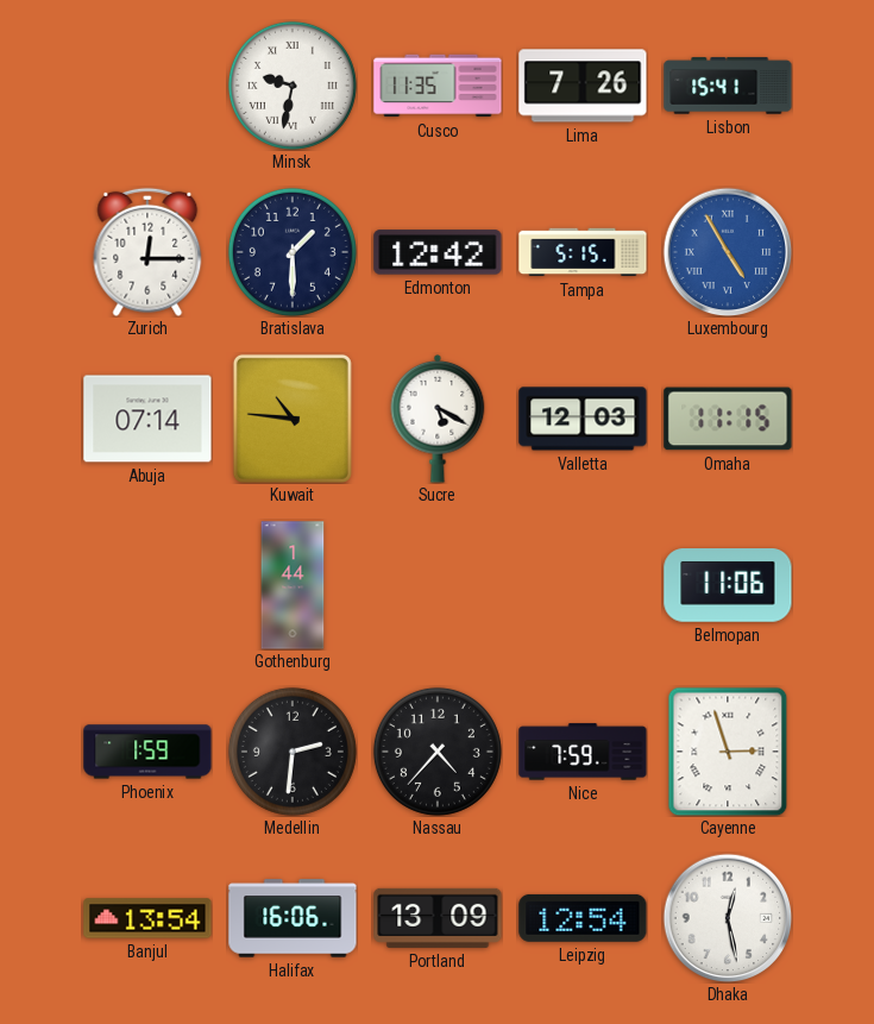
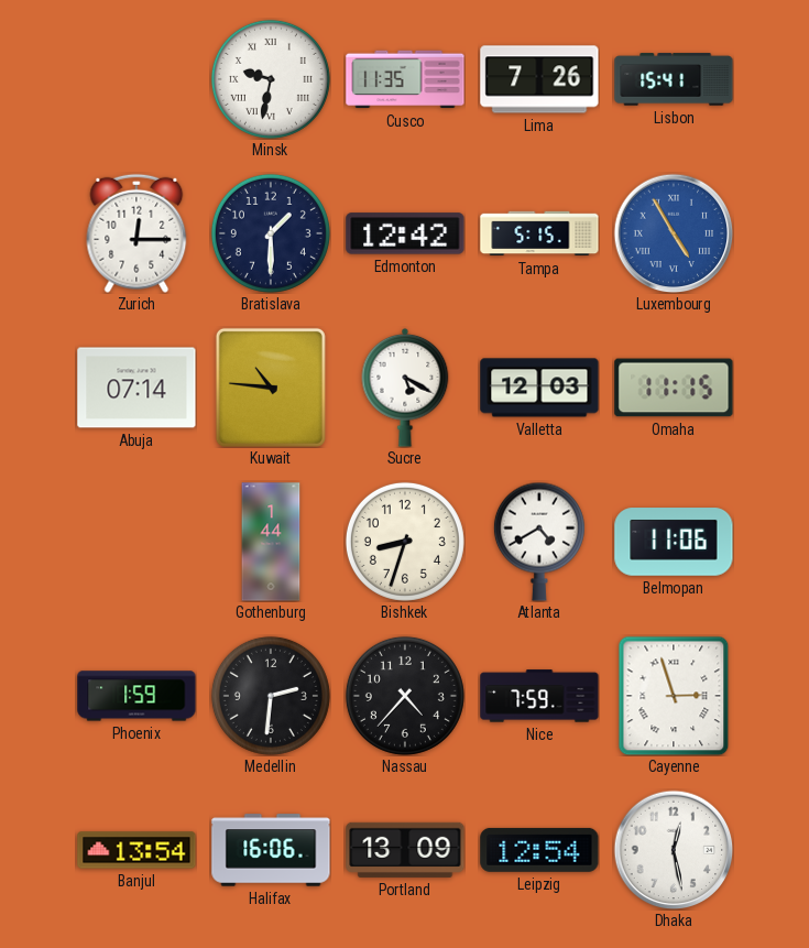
Bishkek: none -> 8:33
Atlanta: none -> 4:40
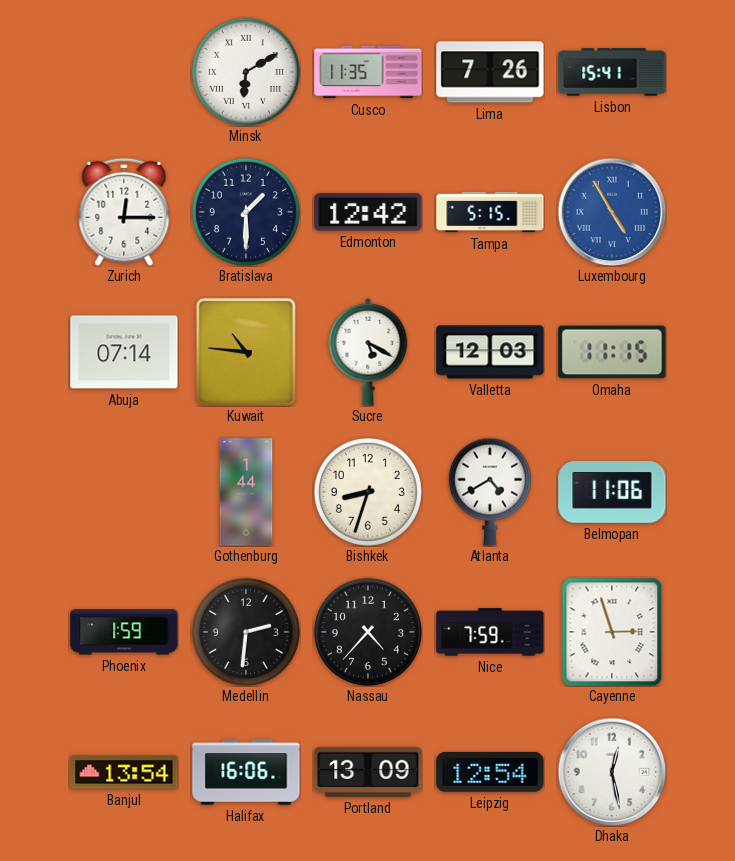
Minsk: 9:32 -> 6:10
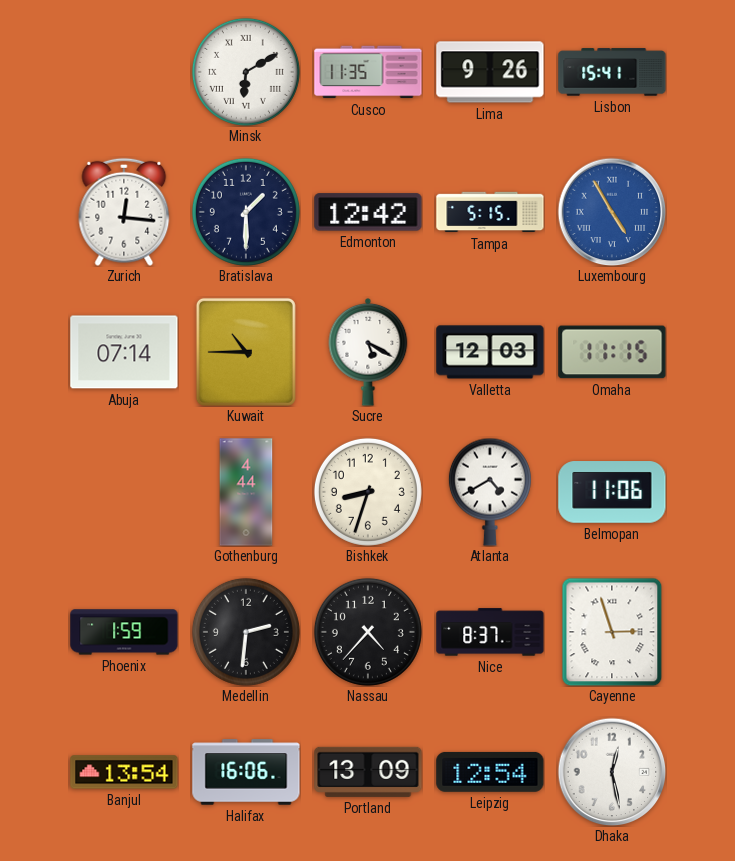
Lima: 7:26 -> 9:26
Zurich: 12:15 -> 12:16
Kuwait: 10:46 -> 10:45
Gothenburg: 1:44 -> 4:44
Nice: 7:59 -> 8:37
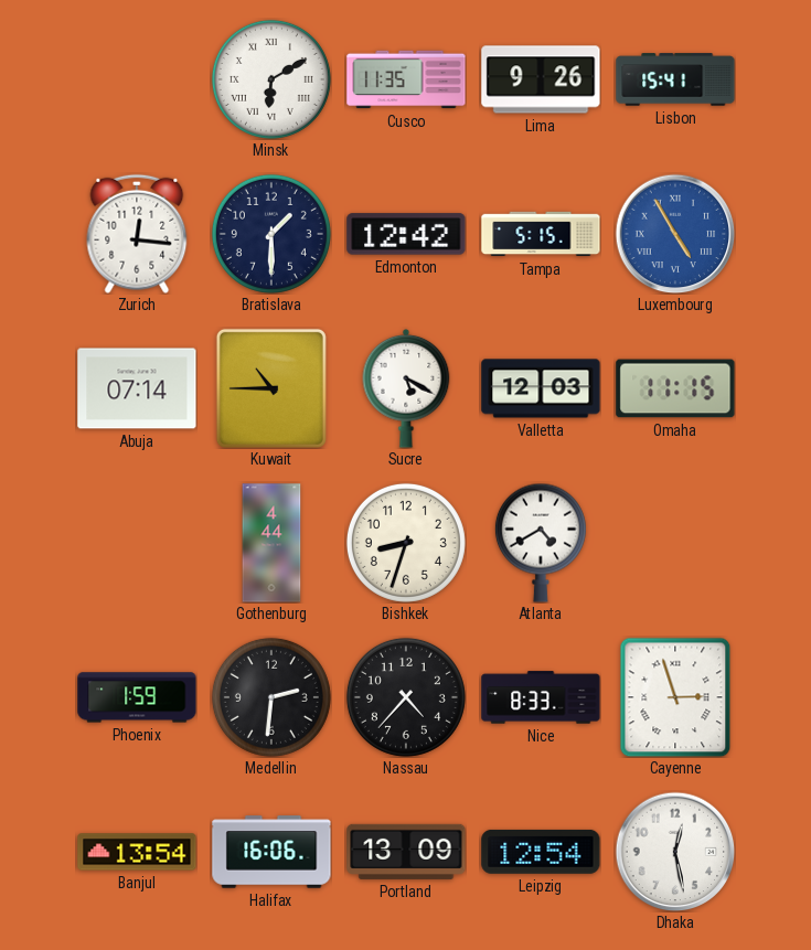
Belmopan: 11:06 -> none
Nice: 8:37 -> 8:33
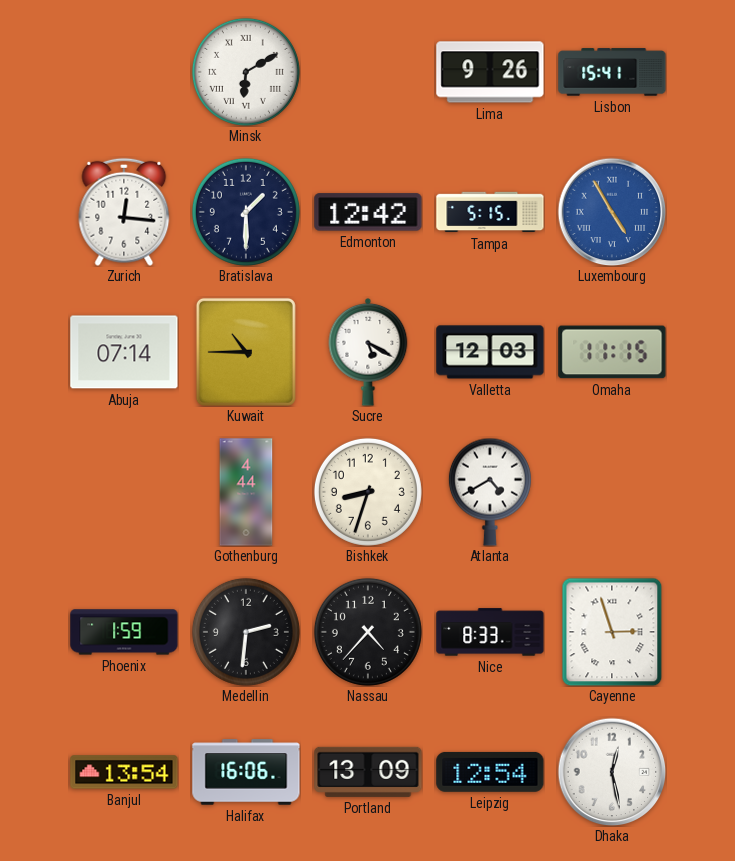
Cusco: 11:35 -> none
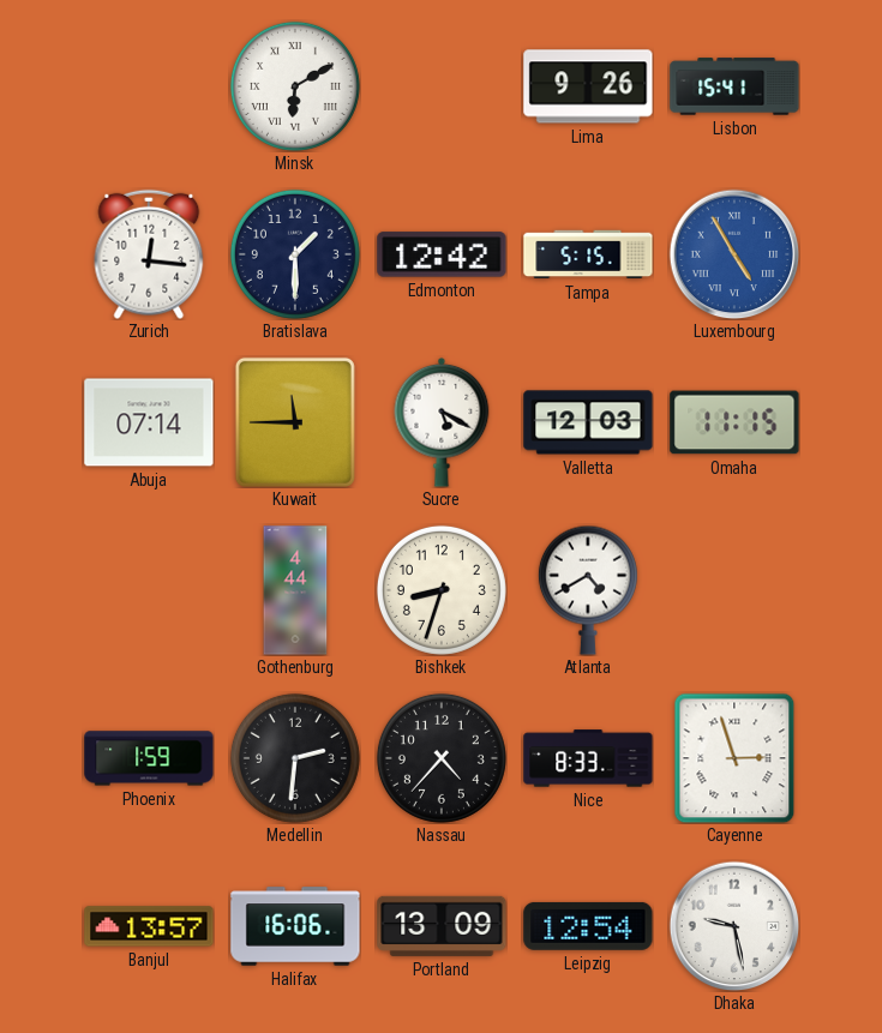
Kuwait: 10:45 -> 11:45
Banjul: 13:54 -> 13:57
Dhaka: 12:28 -> 9:28
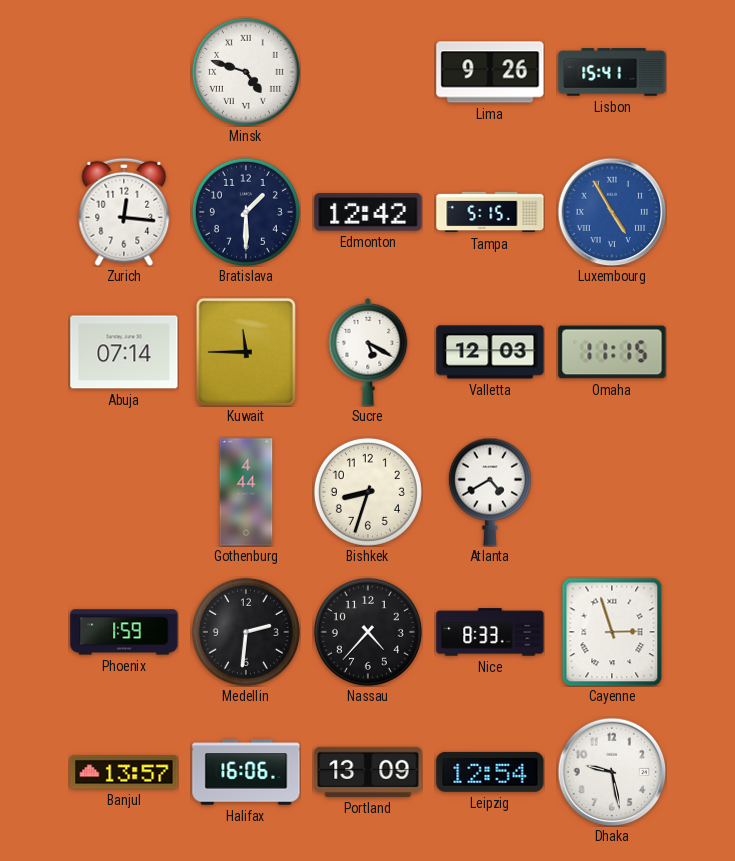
Minsk: 6:10 -> 4:48
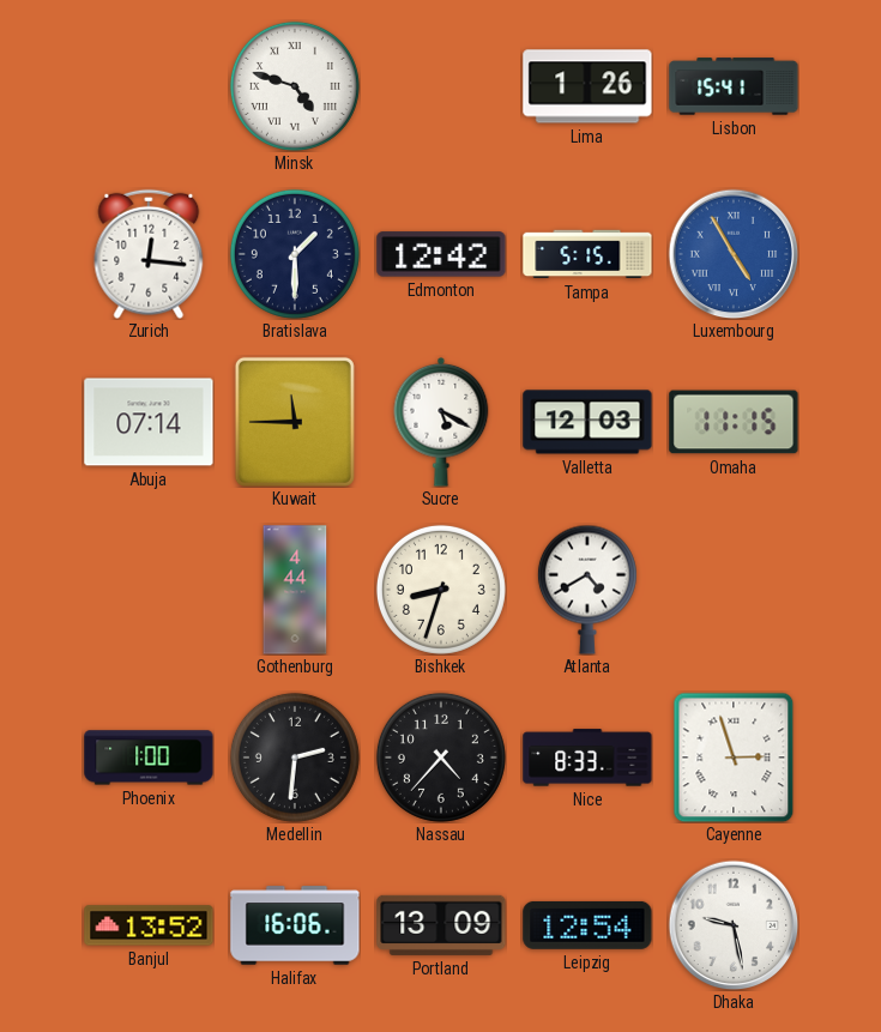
Lima: 9:26 -> 1:26
Phoenix: 1:59 -> 1:00
Banjul: 13:57 -> 13:52
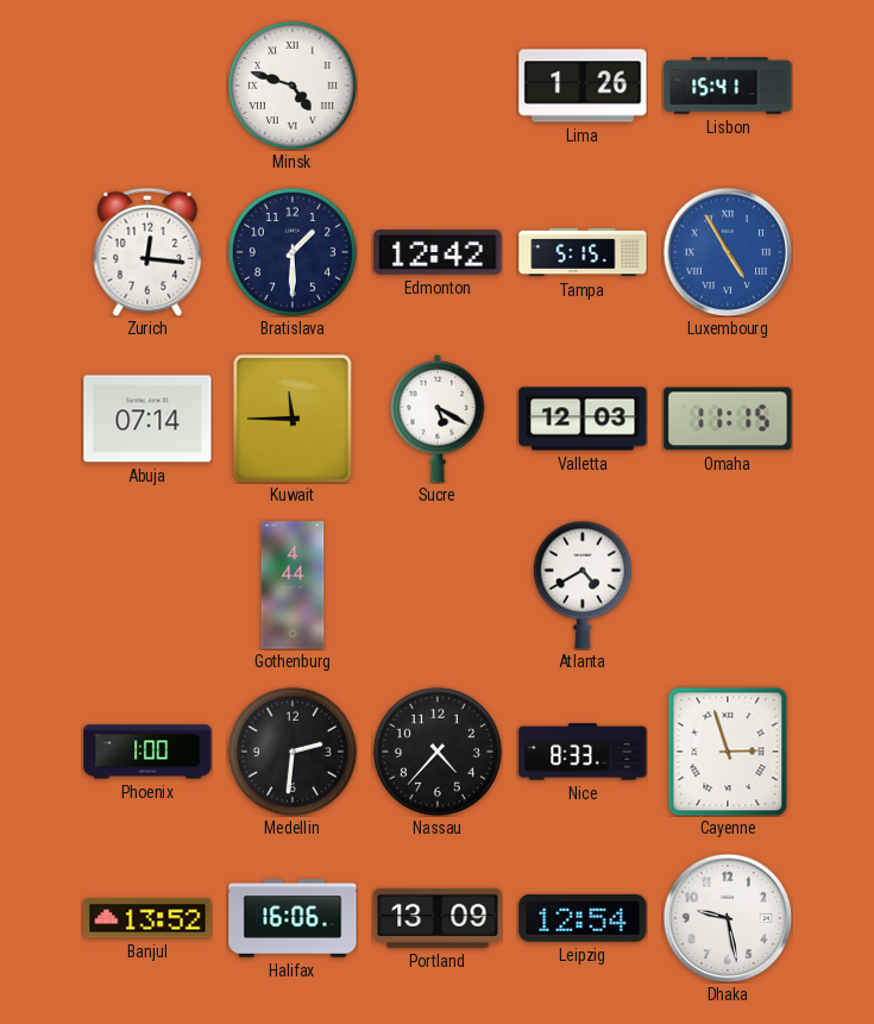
Bishkek: 8:33 -> none
